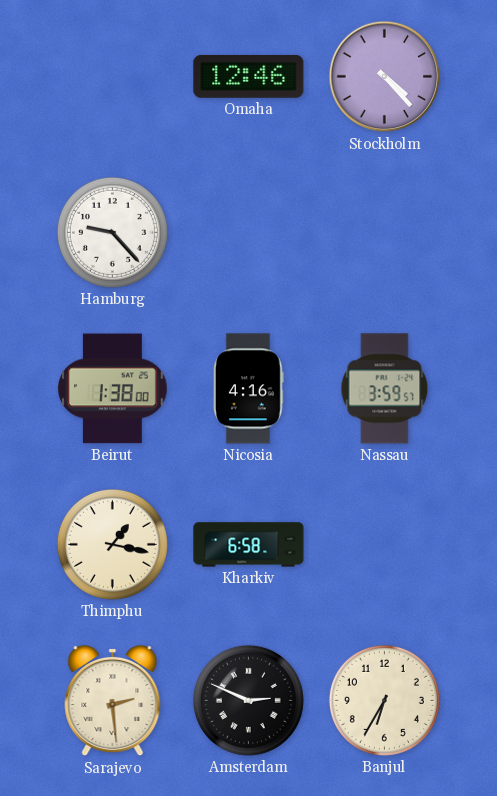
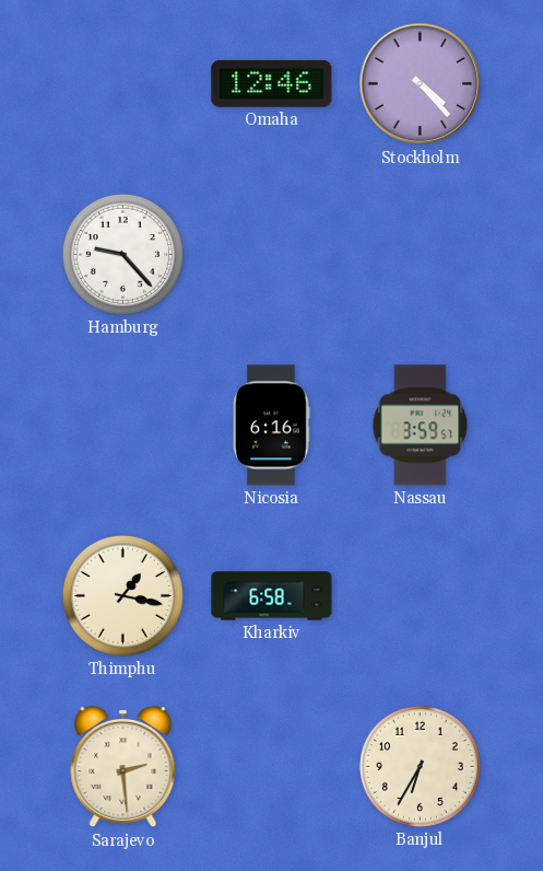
Beirut: 1:38 -> none
Nicosia: 4:16 -> 6:16
Amsterdam: 2:49 -> none
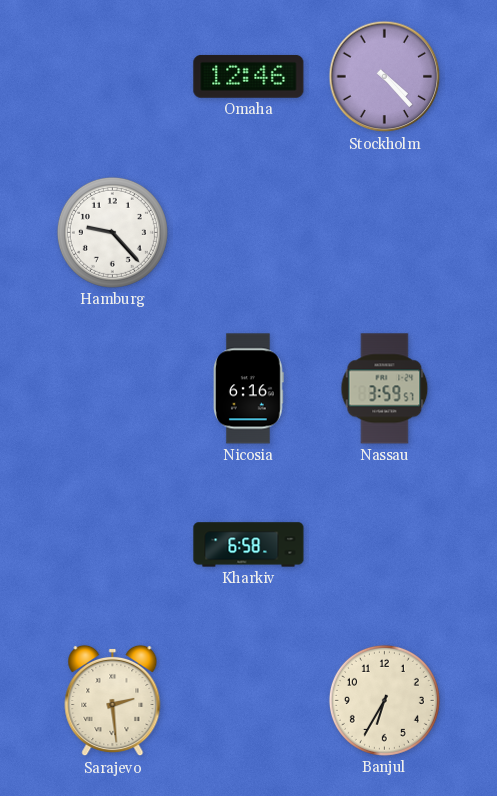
Thimphu: 1:17 -> none
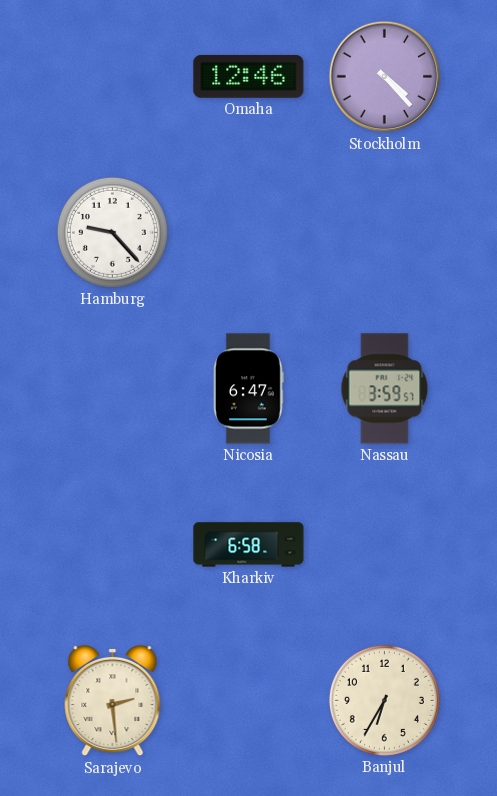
Nicosia: 6:16 -> 6:47
